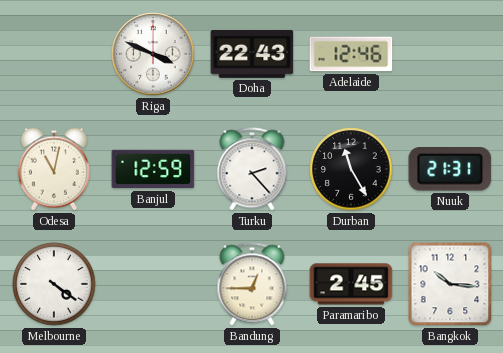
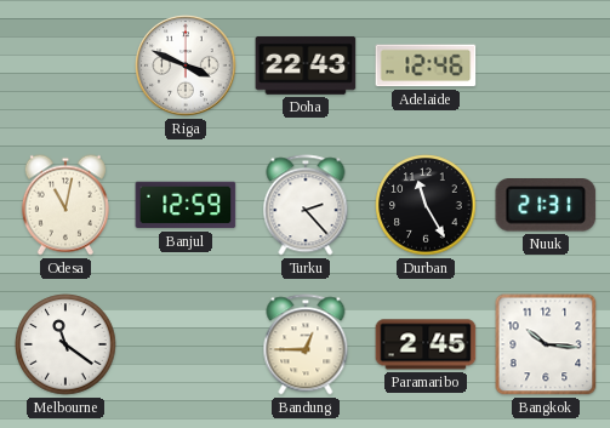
Melbourne: 4:21 -> 11:21
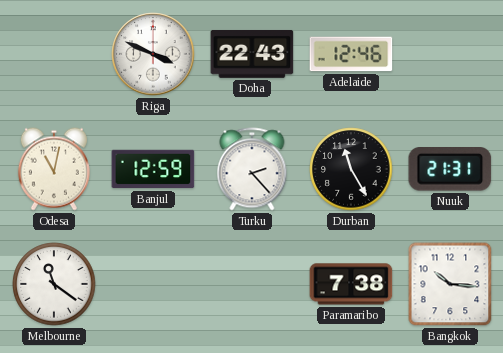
Bandung: 12:45 -> none
Paramaribo: 2:45 -> 7:38
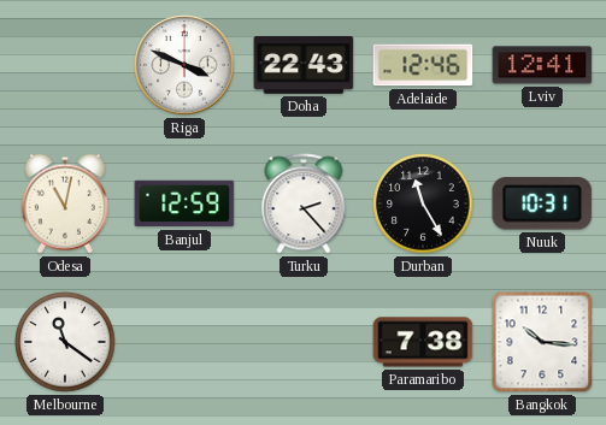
Lviv: none -> 12:41
Nuuk: 21:31 -> 10:31
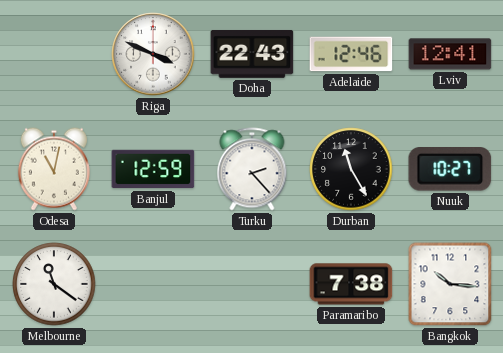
Nuuk: 10:31 -> 10:27
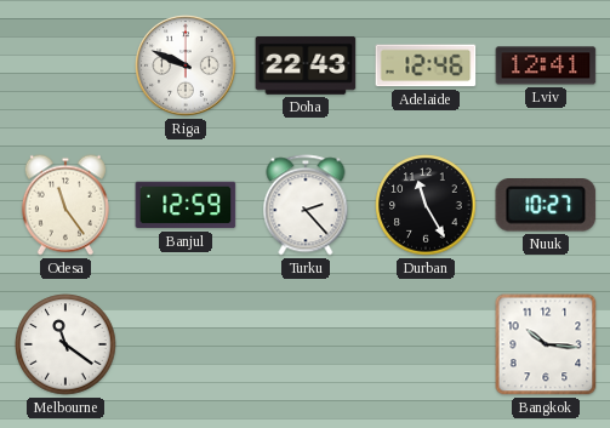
Riga: 3:49 -> 9:49
Odesa: 11:02 -> 11:24
Paramaribo: 7:38 -> none
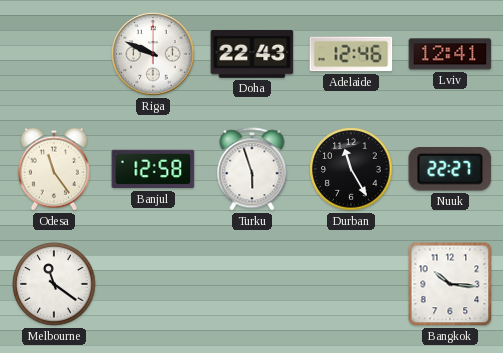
Banjul: 12:59 -> 12:58
Turku: 2:23 -> 5:57
Nuuk: 10:27 -> 22:27
